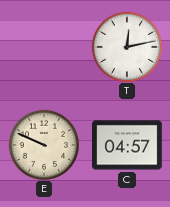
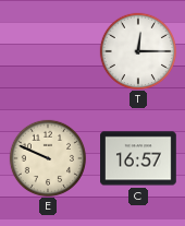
T: 12:13 -> 12:15
C: 04:57 -> 16:57
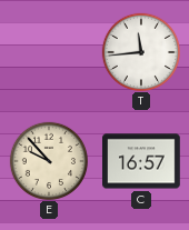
T: 12:15 -> 11:44
E: 9:49 -> 9:53
